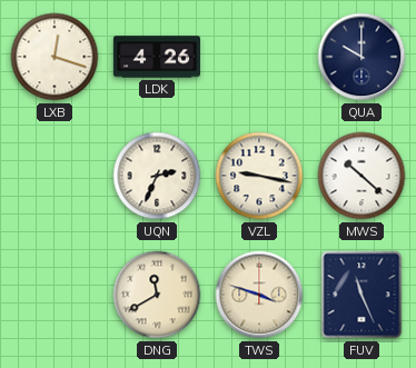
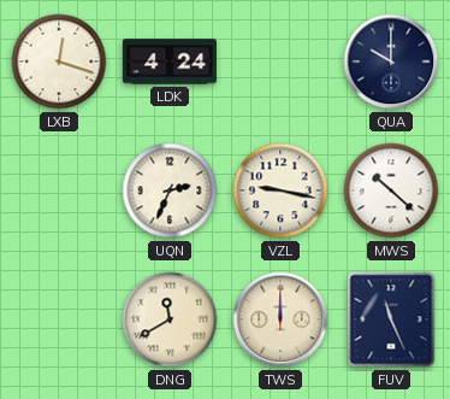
LDK: 4:26 -> 4:24
TWS: 3:48 -> 12:00
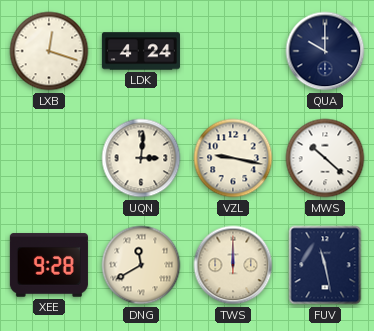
UQN: 2:34 -> 3:01
XEE: none -> 9:28
FUV: 11:26 -> 11:28
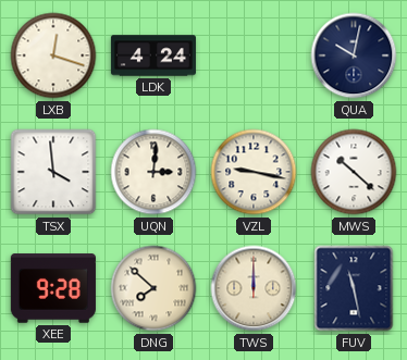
QUA: 10:00 -> 10:02
TSX: none -> 3:59
DNG: 11:40 -> 7:52
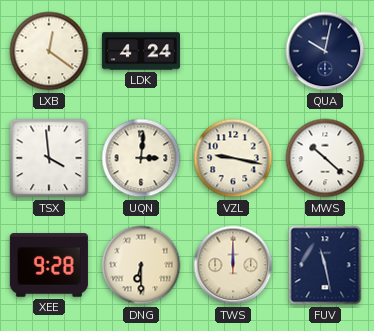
LXB: 12:18 -> 12:21
DNG: 7:52 -> 6:30
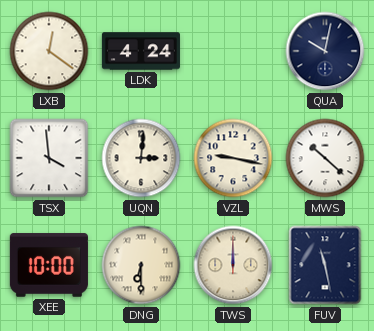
XEE: 9:28 -> 10:00
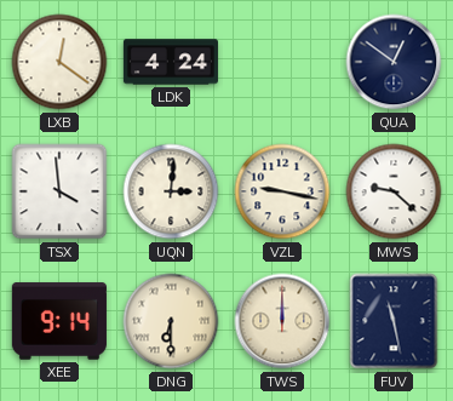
QUA: 10:02 -> 12:51
MWS: 10:22 -> 9:22
XEE: 10:00 -> 9:14
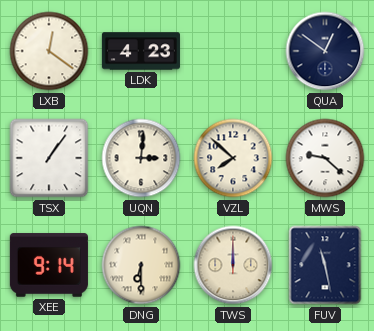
LDK: 4:24 -> 4:23
TSX: 3:59 -> 1:06
VZL: 9:17 -> 7:52
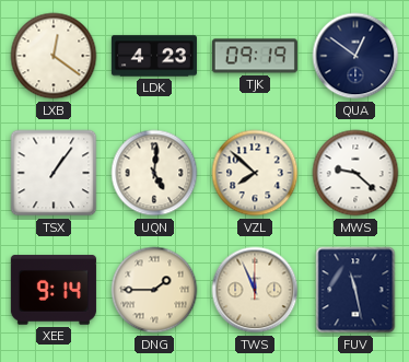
TJK: none -> 09:19
UQN: 3:01 -> 5:01
DNG: 6:30 -> 1:45
TWS: 12:00 -> 11:56
